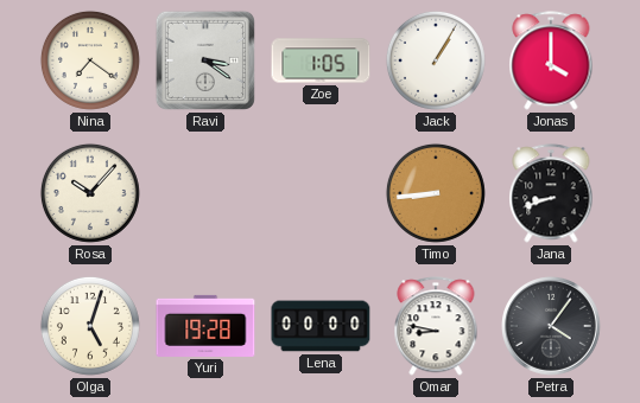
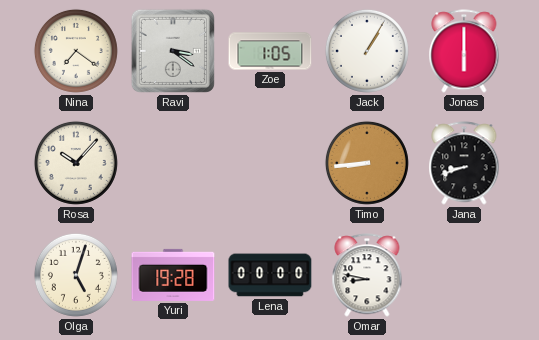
Jonas: 4:00 -> 6:00
Petra: 4:06 -> none
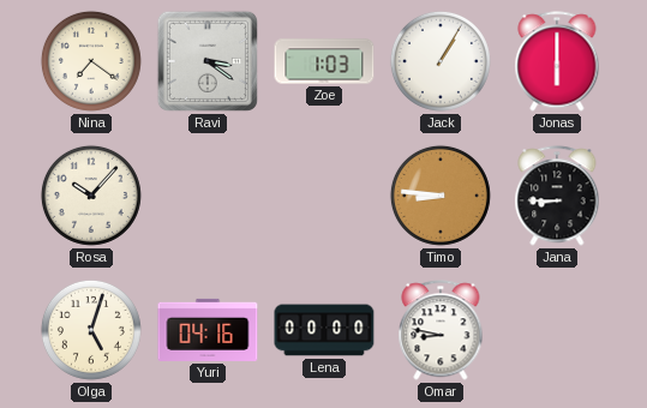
Zoe: 1:05 -> 1:03
Timo: 8:44 -> 8:46
Jana: 8:42 -> 8:45
Yuri: 19:28 -> 04:16
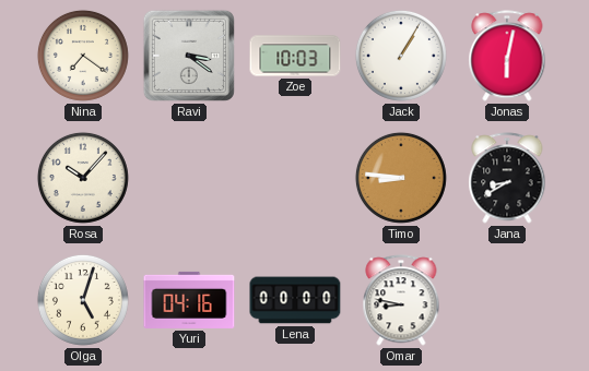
Zoe: 1:03 -> 10:03
Jonas: 6:00 -> 6:02
Jana: 8:45 -> 8:40
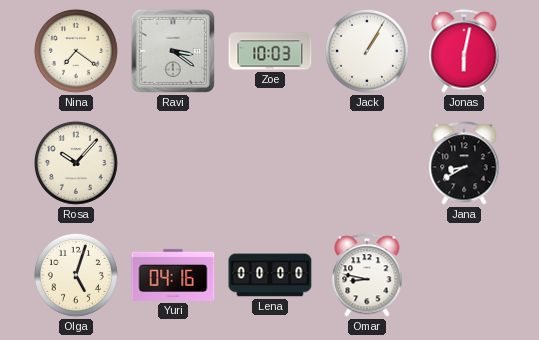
Timo: 8:46 -> none
